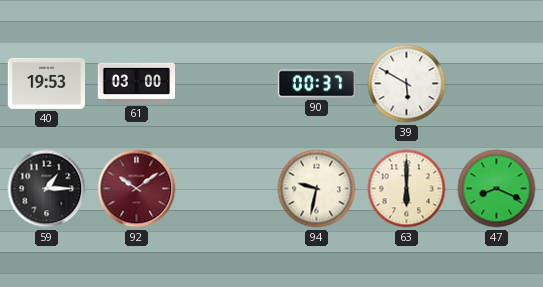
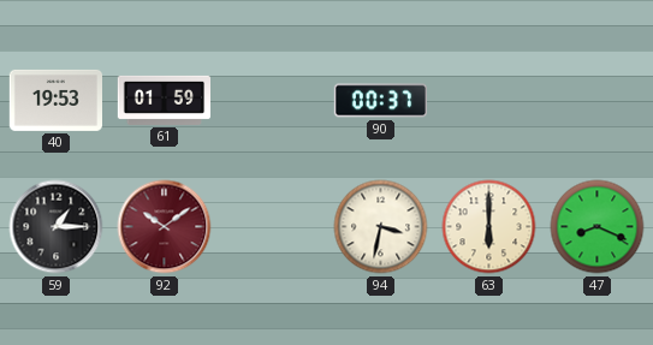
61: 03:00 -> 01:59
39: 5:50 -> none
94: 9:32 -> 3:32
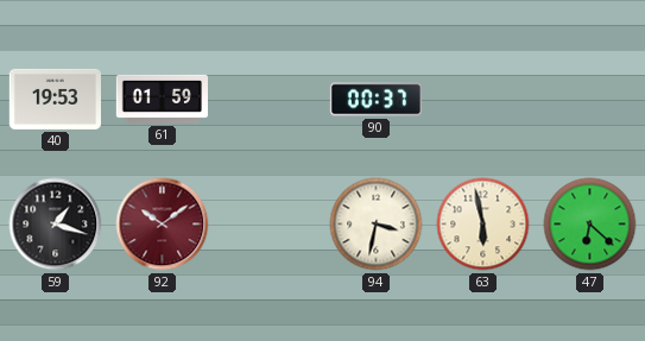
59: 1:15 -> 1:18
63: 6:00 -> 5:58
47: 8:19 -> 6:22
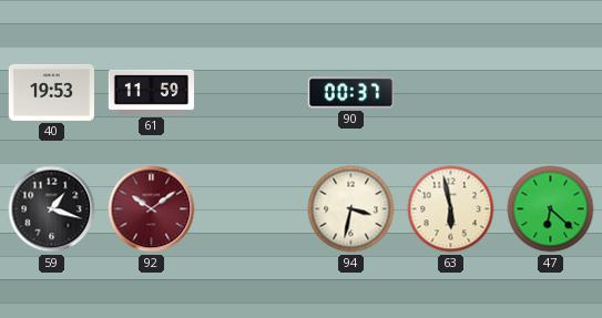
61: 01:59 -> 11:59
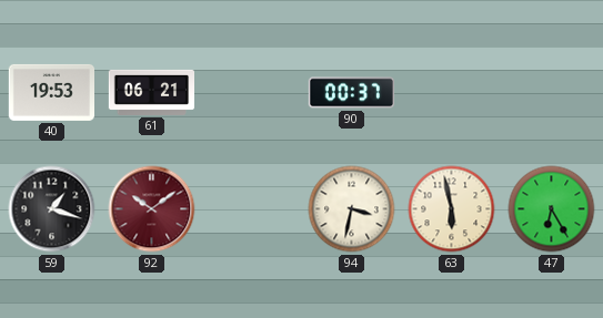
61: 11:59 -> 06:21
47: 6:22 -> 6:25
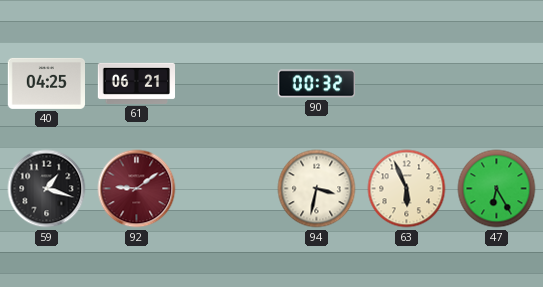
40: 19:53 -> 04:25
90: 00:37 -> 00:32
92: 10:09 -> 9:09
63: 5:58 -> 5:56
